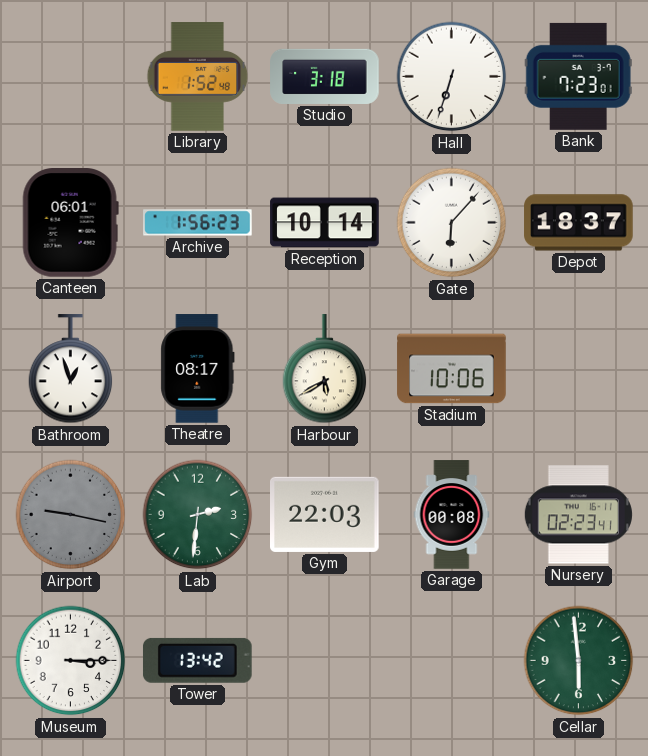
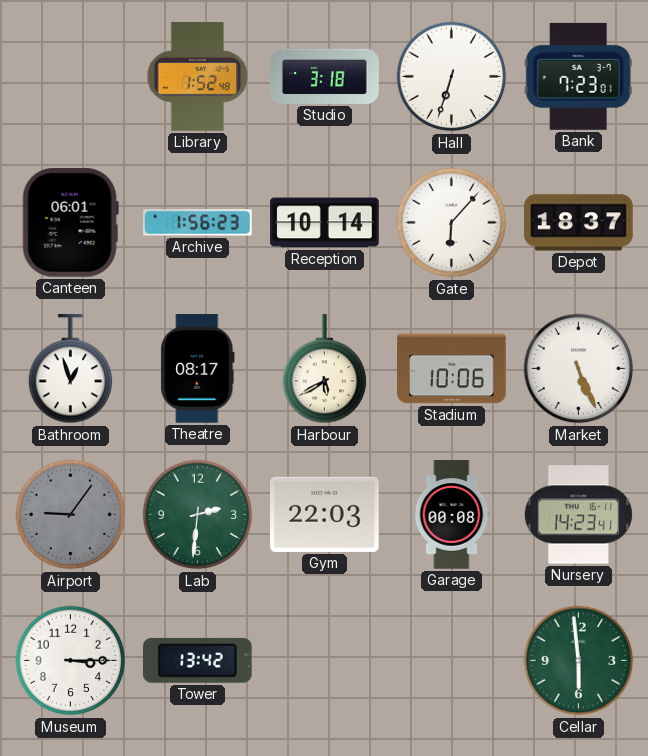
Market: none -> 5:26
Airport: 9:17 -> 9:06
Nursery: 02:23 -> 14:23
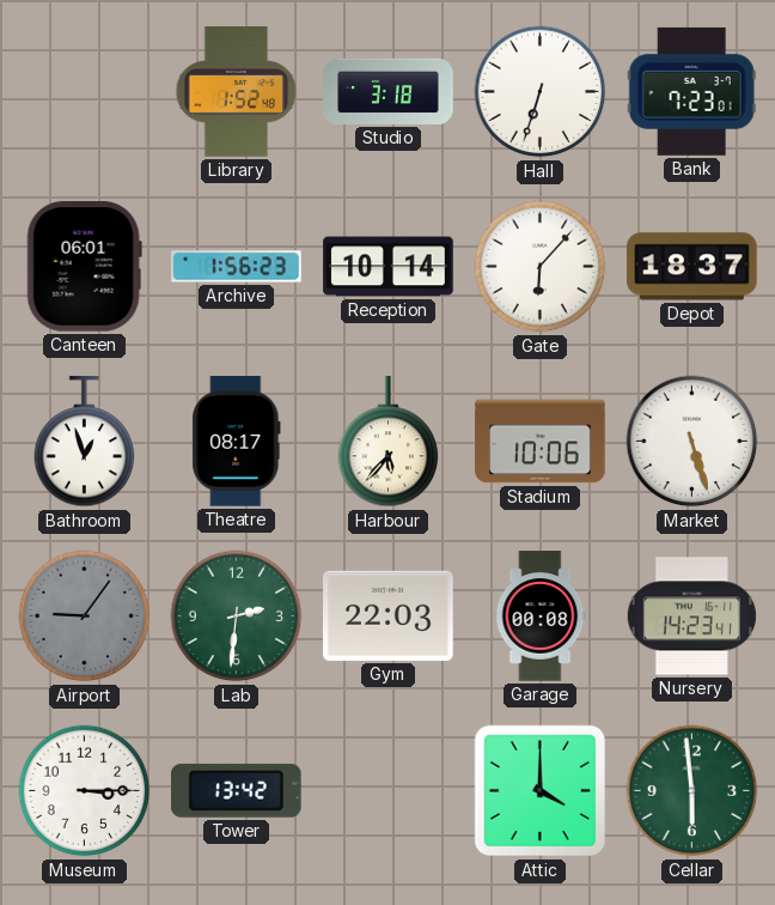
Harbour: 5:40 -> 5:37
Market: 5:26 -> 5:27
Attic: none -> 4:00
